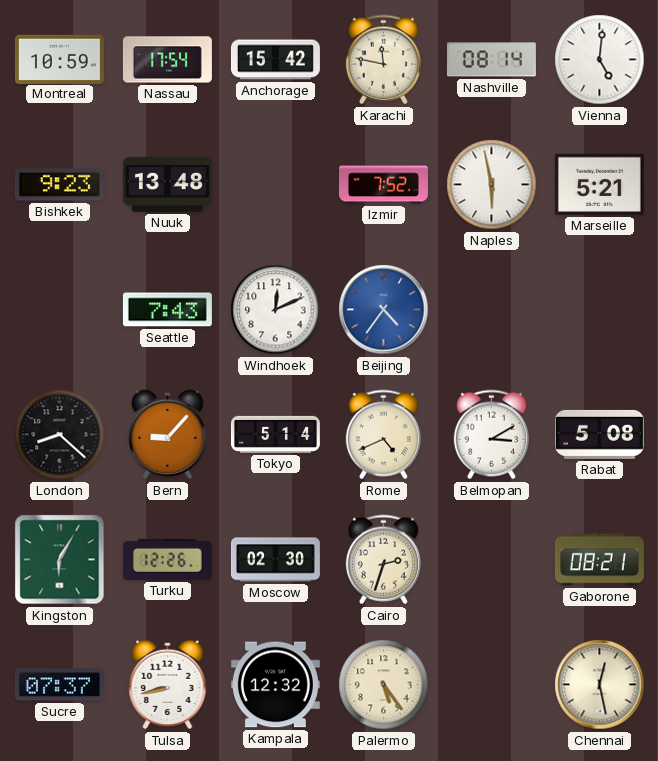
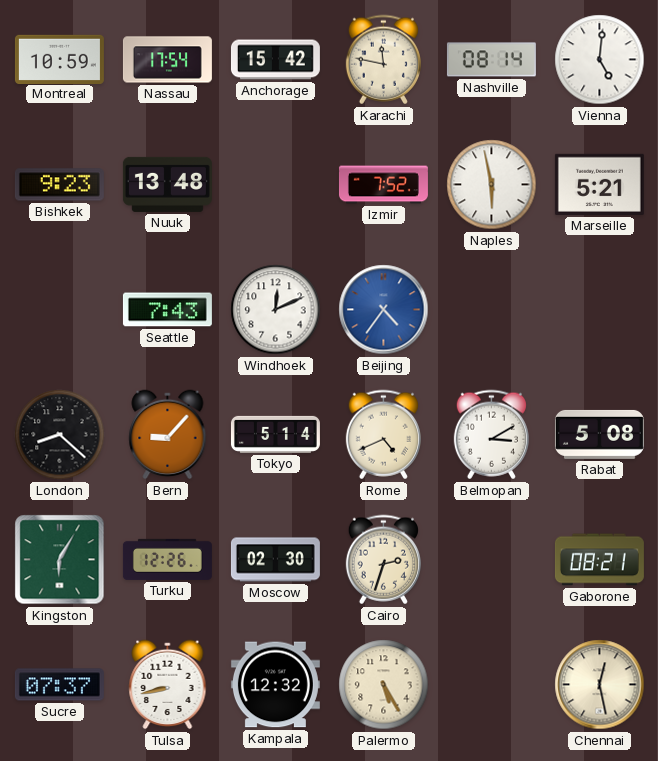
Palermo: 5:24 -> 5:25
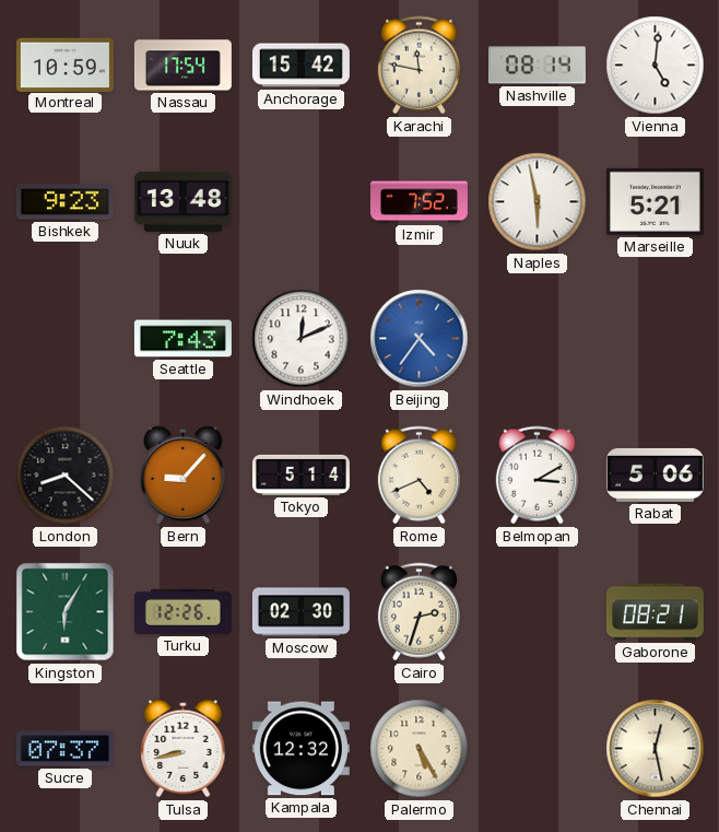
Rabat: 5:08 -> 5:06
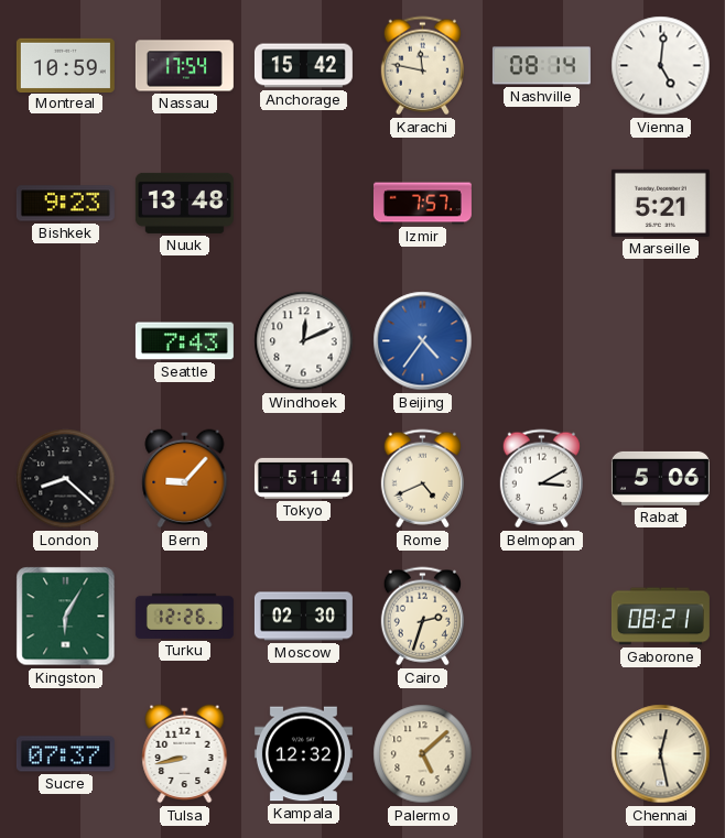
Izmir: 7:52 -> 7:57
Naples: 5:58 -> none
Palermo: 5:25 -> 5:08
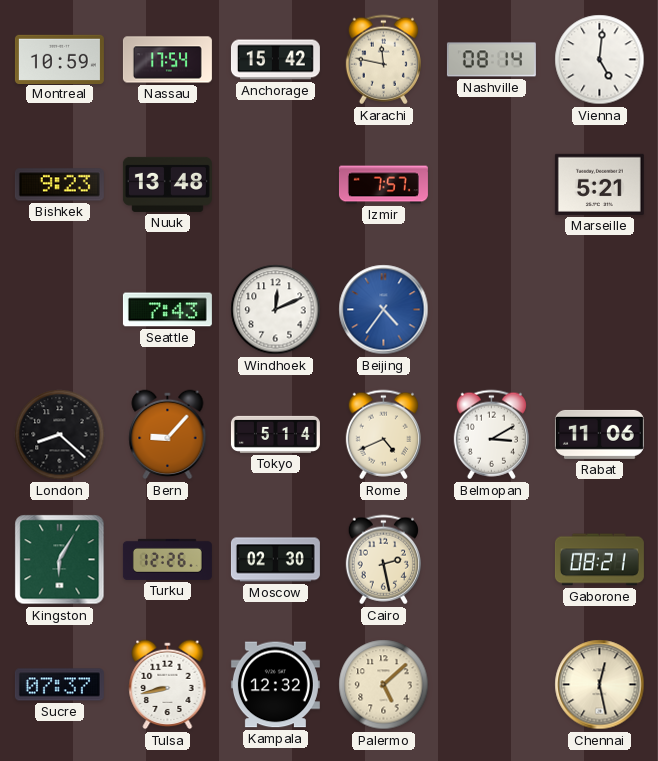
Rabat: 5:06 -> 11:06
Cairo: 2:33 -> 2:28
